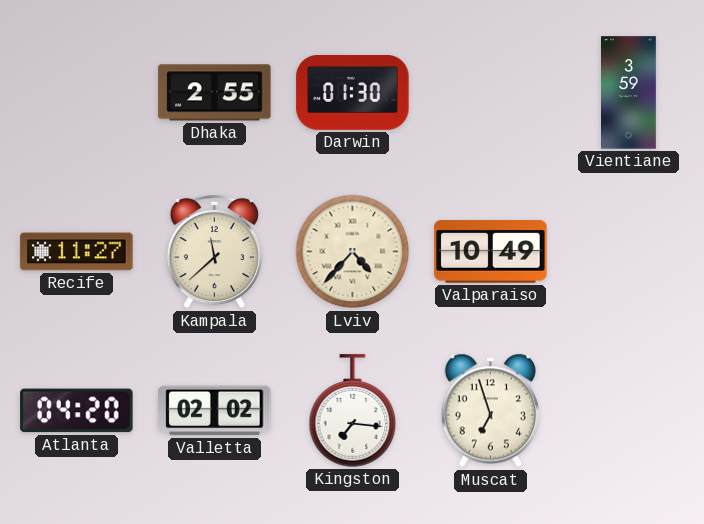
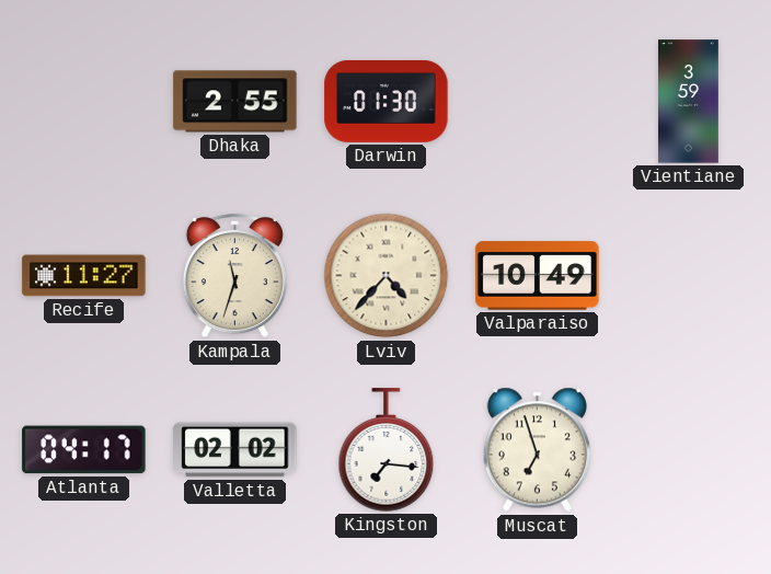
Kampala: 11:38 -> 11:33
Atlanta: 04:20 -> 04:17
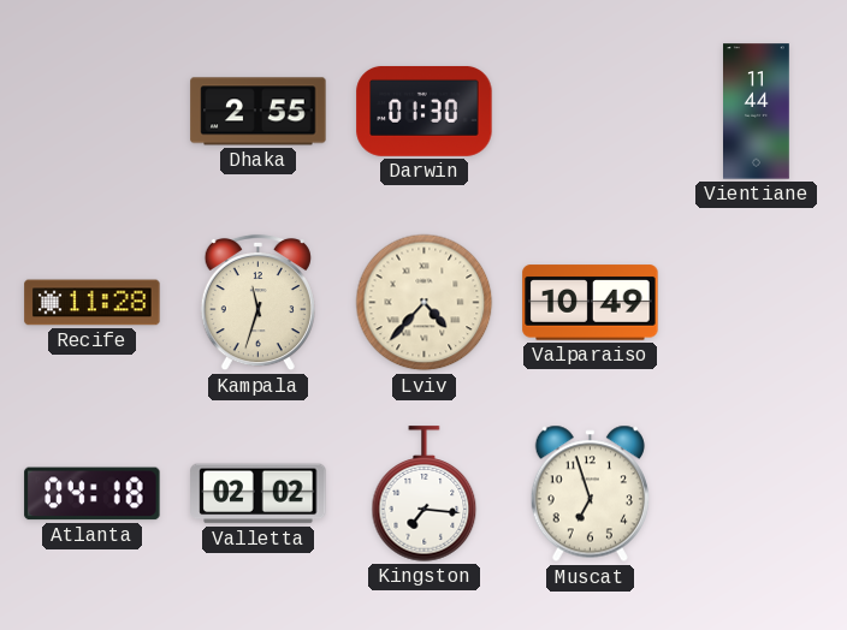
Vientiane: 3:59 -> 11:44
Recife: 11:27 -> 11:28
Atlanta: 04:17 -> 04:18
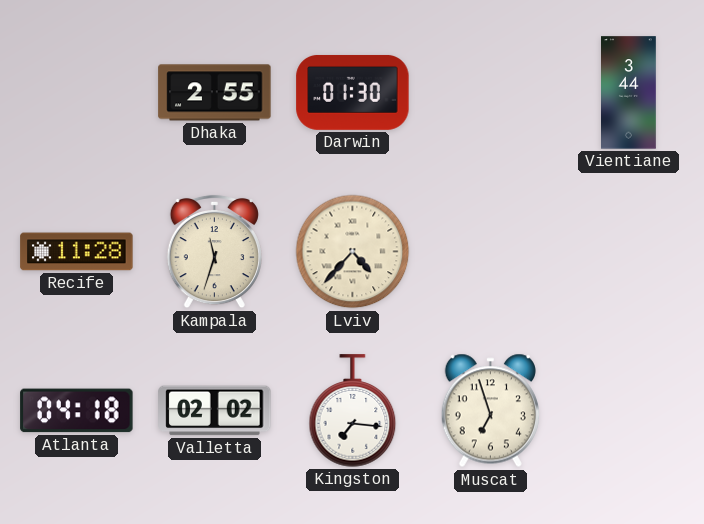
Vientiane: 11:44 -> 3:44
Valparaiso: 10:49 -> none
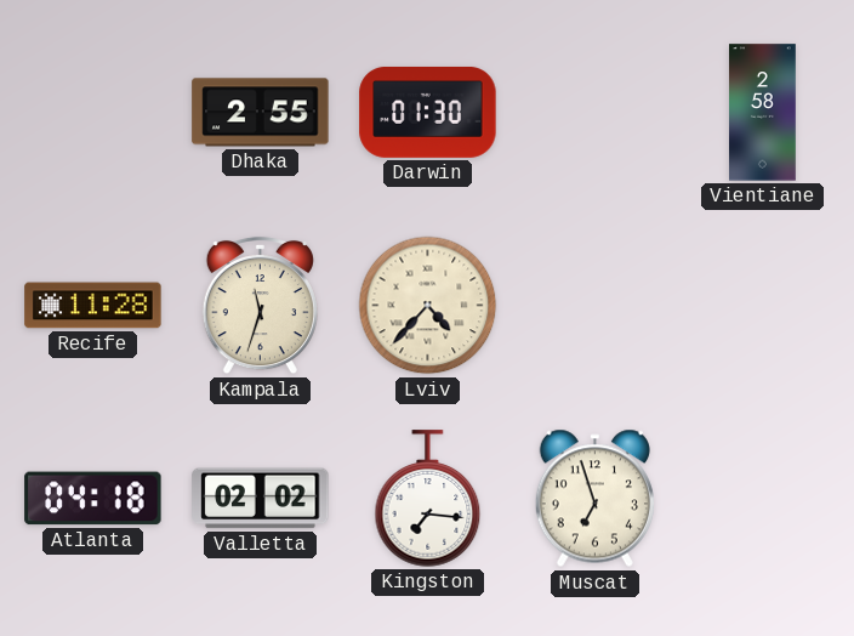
Vientiane: 3:44 -> 2:58
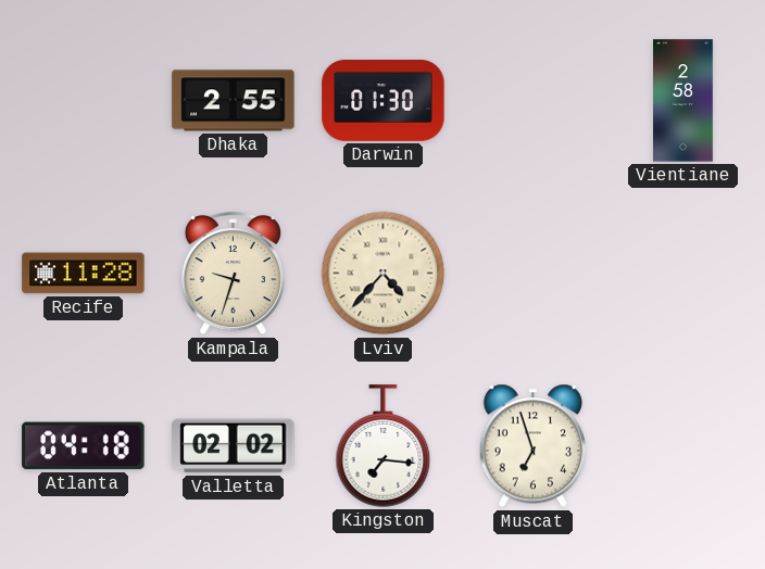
Kampala: 11:33 -> 9:33
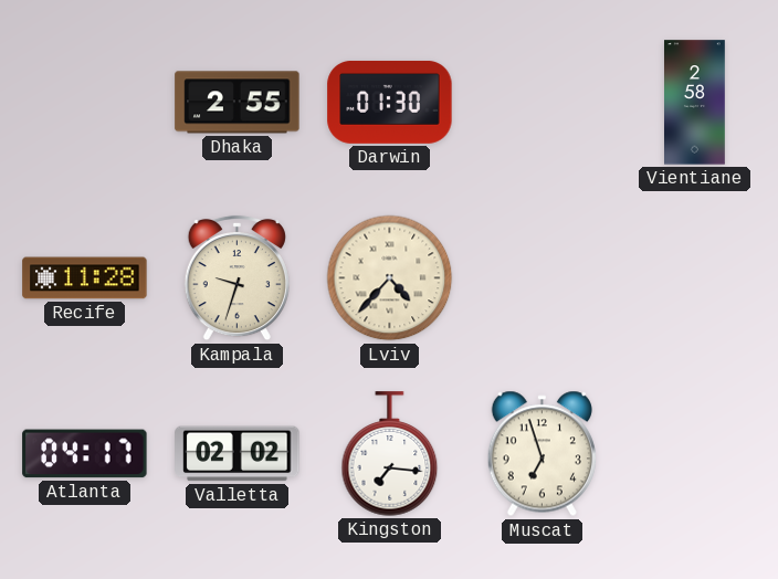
Atlanta: 04:18 -> 04:17
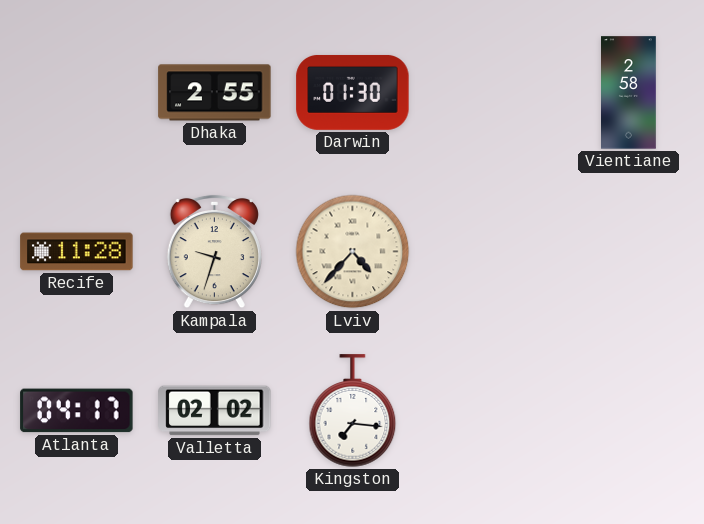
Muscat: 6:57 -> none
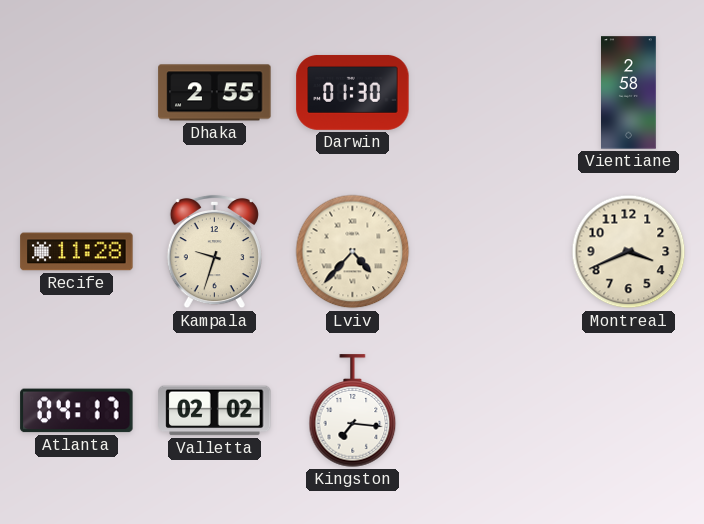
Montreal: none -> 3:41
